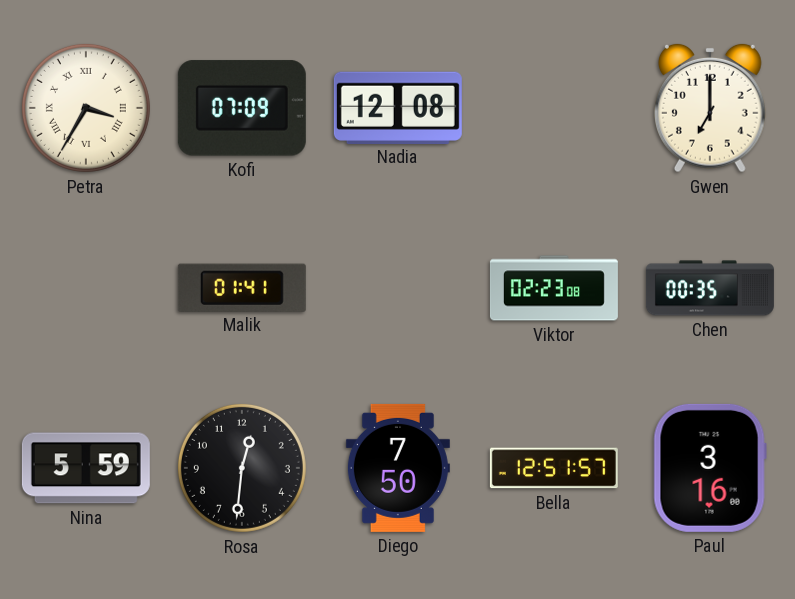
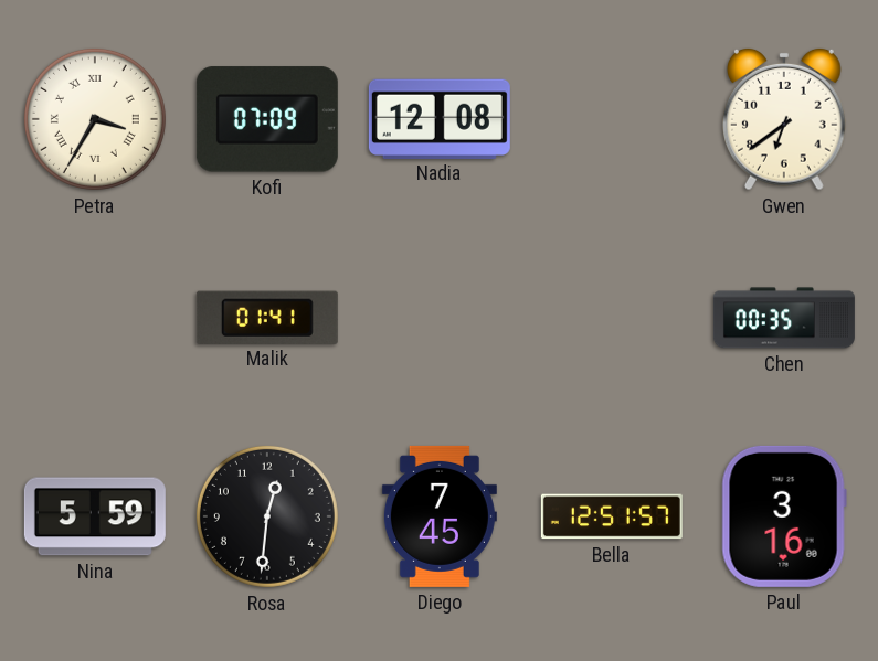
Gwen: 7:00 -> 6:39
Viktor: 02:23 -> none
Diego: 7:50 -> 7:45
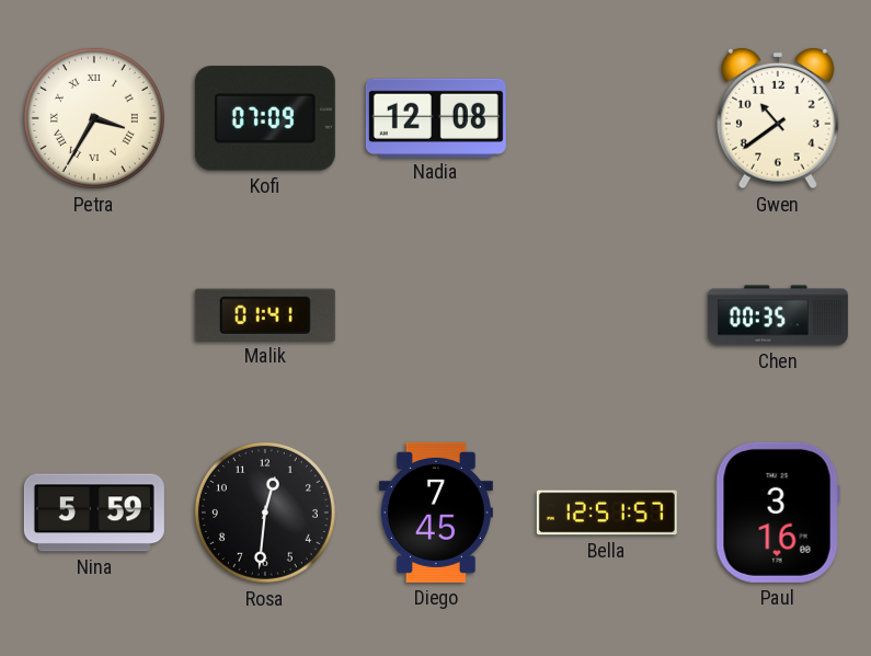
Gwen: 6:39 -> 10:39
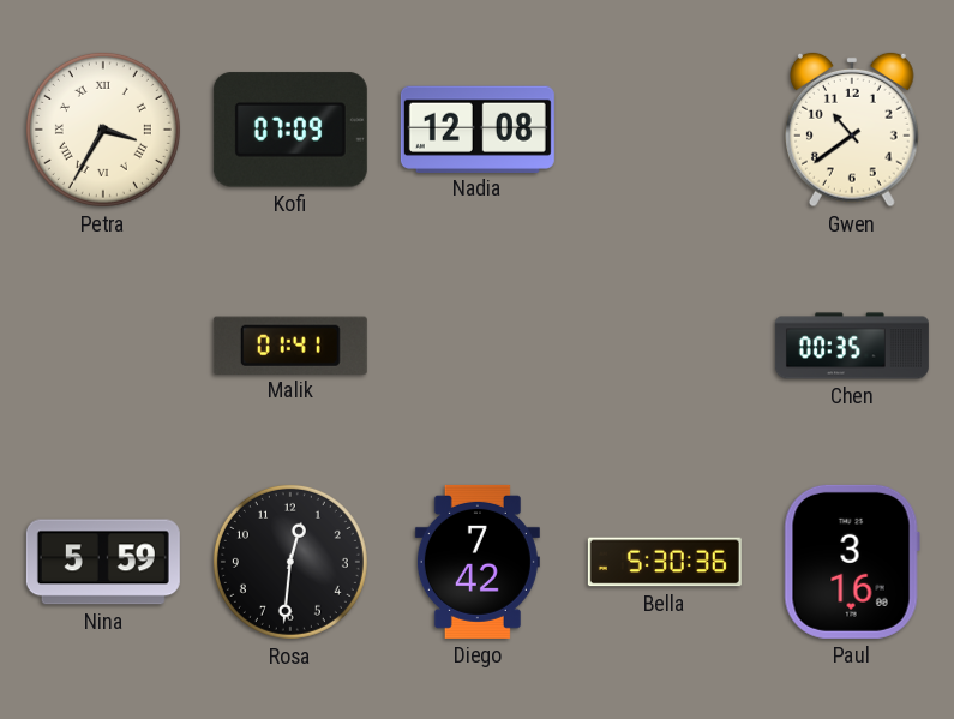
Diego: 7:45 -> 7:42
Bella: 12:51 -> 5:30
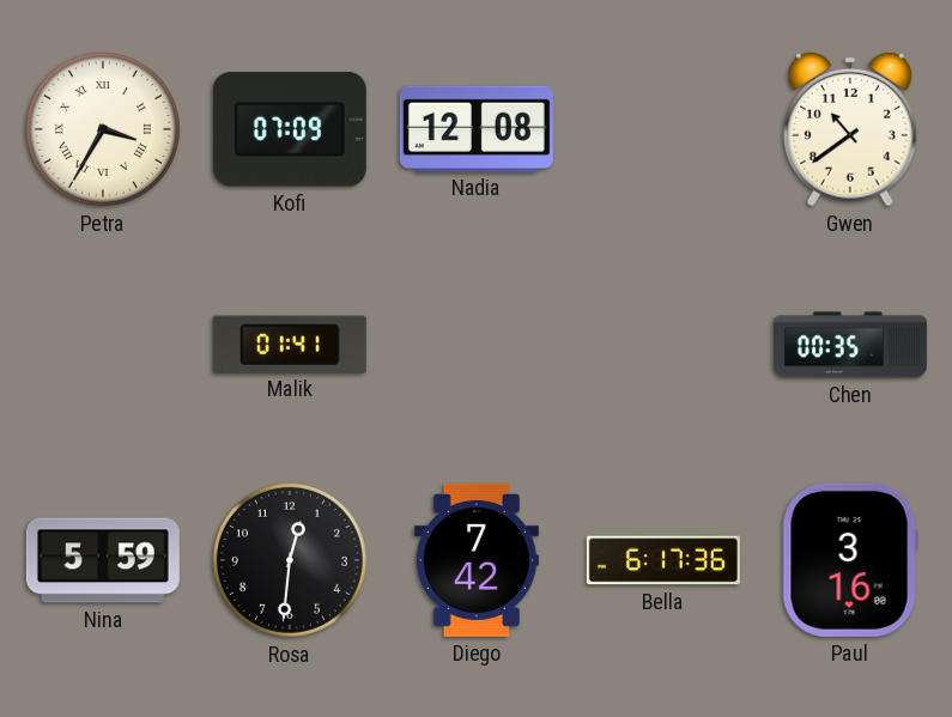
Bella: 5:30 -> 6:17
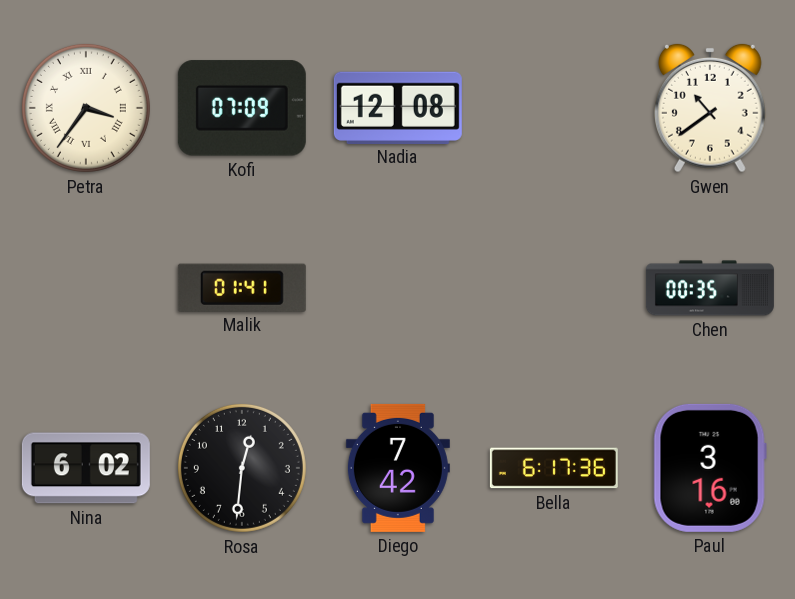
Petra: 3:35 -> 3:36
Nina: 5:59 -> 6:02
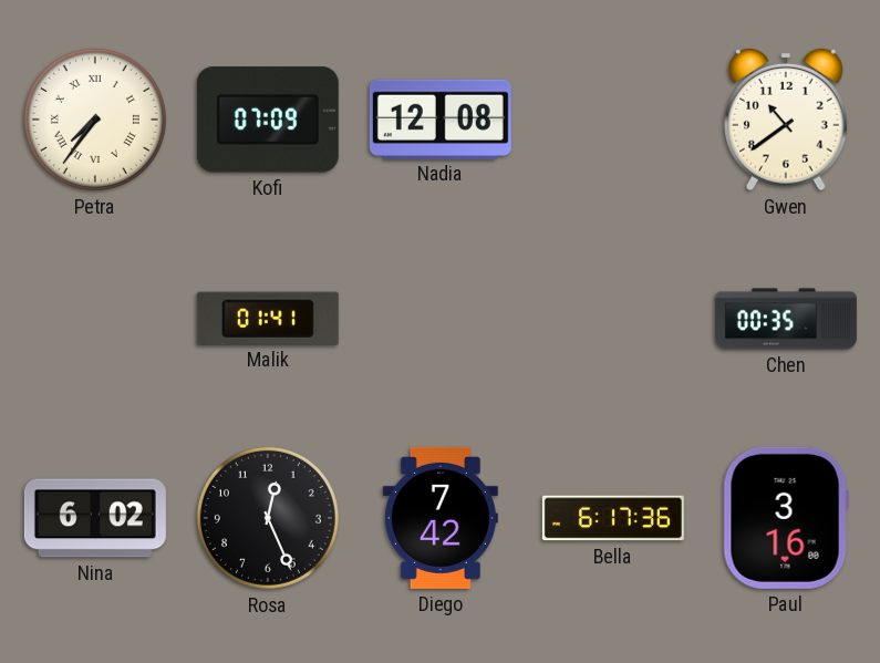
Petra: 3:36 -> 7:36
Rosa: 12:31 -> 12:26
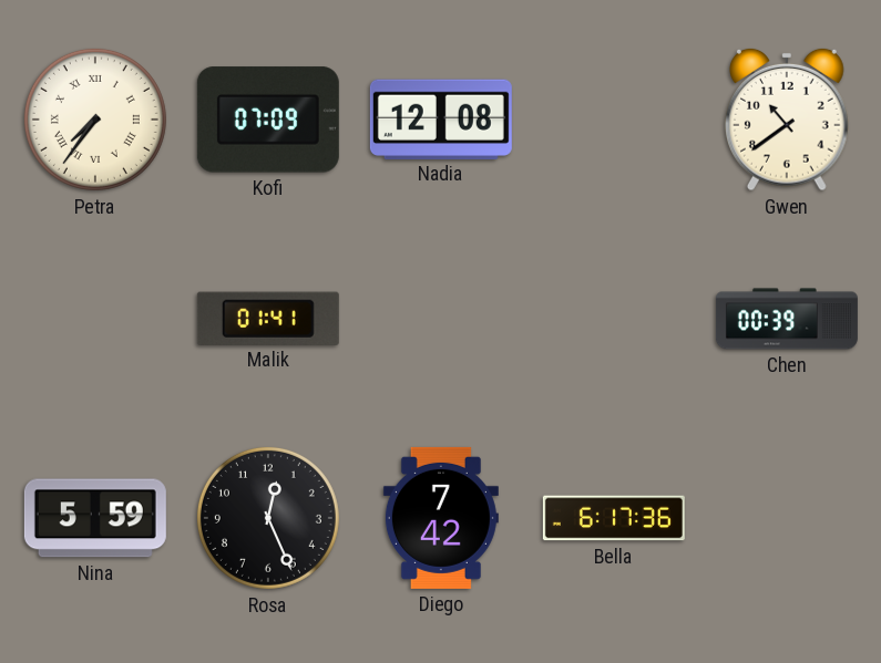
Chen: 00:35 -> 00:39
Nina: 6:02 -> 5:59
Paul: 3:16 -> none
